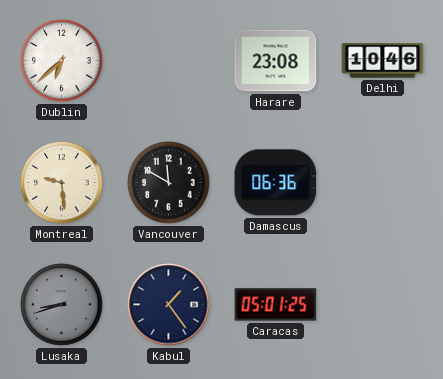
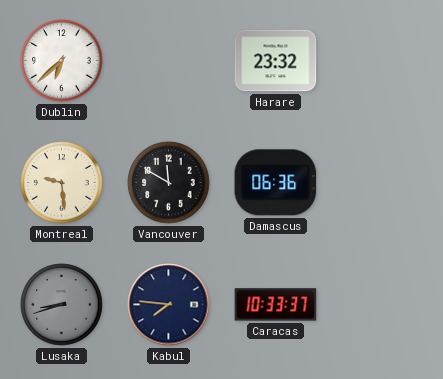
Harare: 23:08 -> 23:32
Delhi: 10:46 -> none
Kabul: 1:24 -> 7:46
Caracas: 05:01 -> 10:33
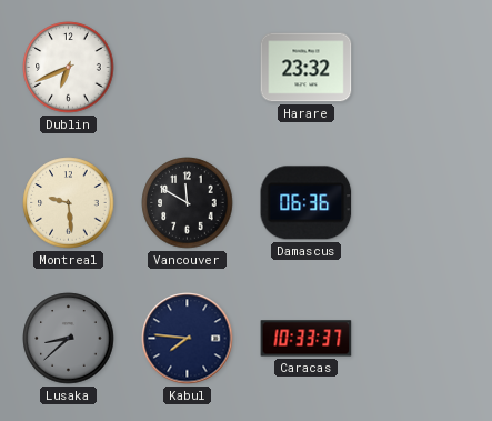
Dublin: 6:38 -> 6:41
Lusaka: 8:42 -> 8:38
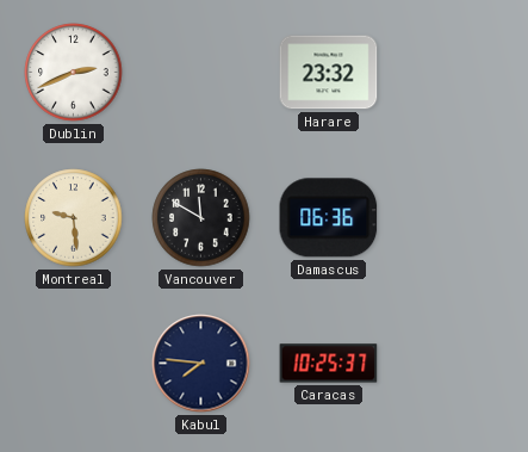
Dublin: 6:41 -> 2:41
Lusaka: 8:38 -> none
Caracas: 10:33 -> 10:25
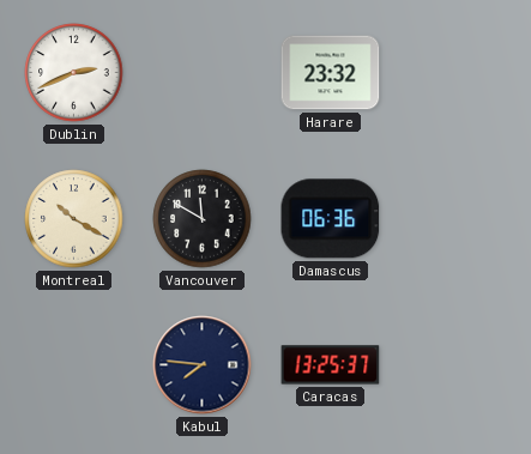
Montreal: 9:29 -> 10:20
Caracas: 10:25 -> 13:25
